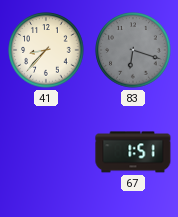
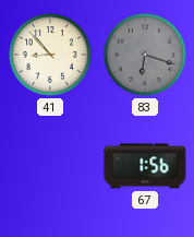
41: 8:37 -> 8:53
67: 1:51 -> 1:56
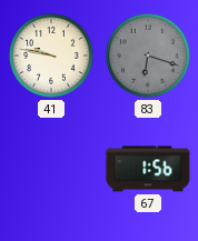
41: 8:53 -> 9:47
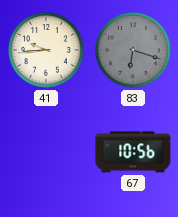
41: 9:47 -> 9:44
67: 1:56 -> 10:56
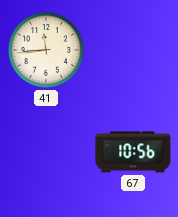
41: 9:44 -> 11:44
83: 6:18 -> none
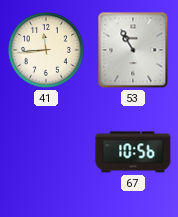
53: none -> 10:55
